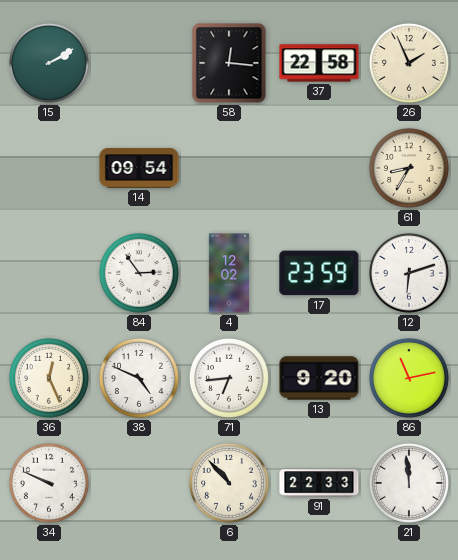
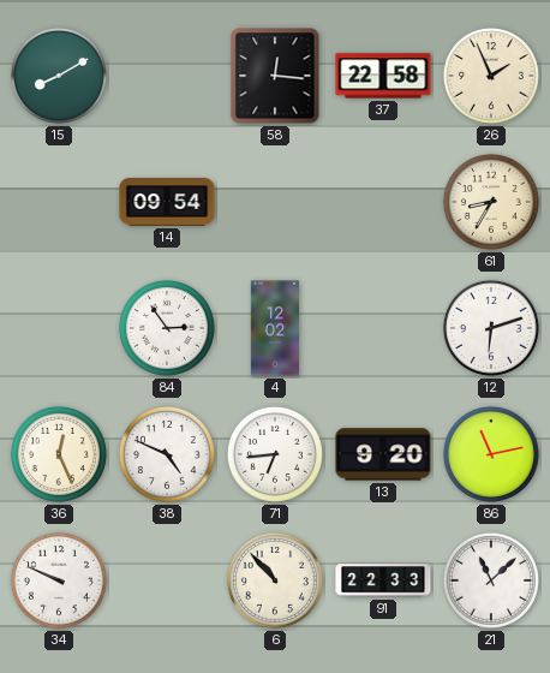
15: 2:10 -> 8:10
17: 23:59 -> none
21: 11:59 -> 11:08
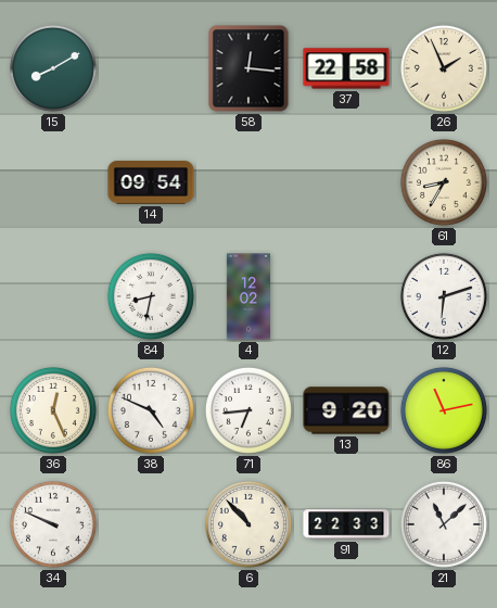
84: 2:54 -> 8:32
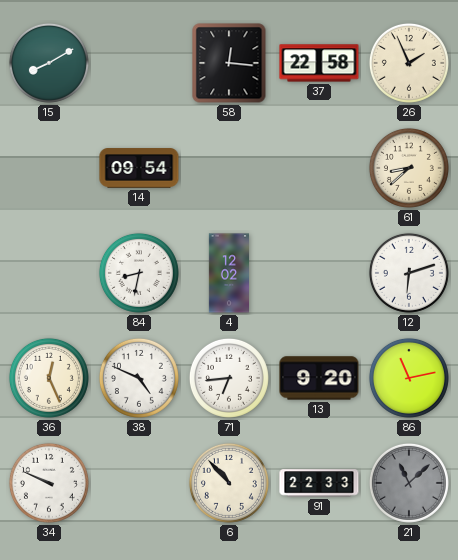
61: 8:35 -> 8:38
21 dial: white -> grey
